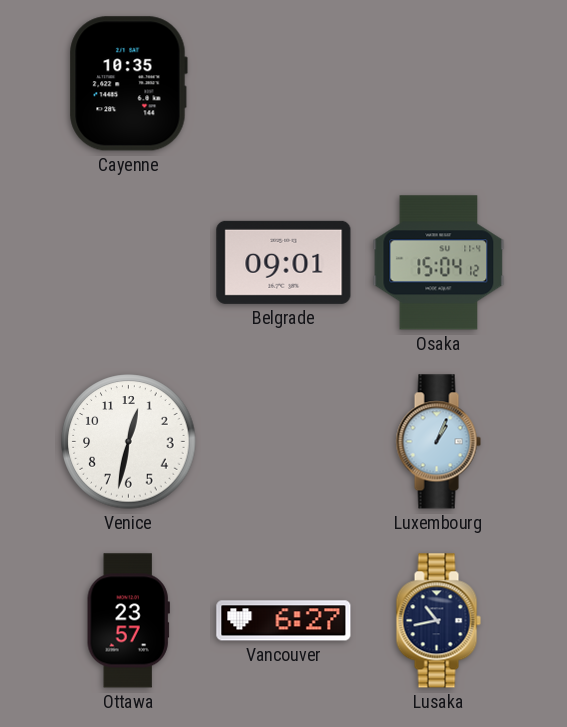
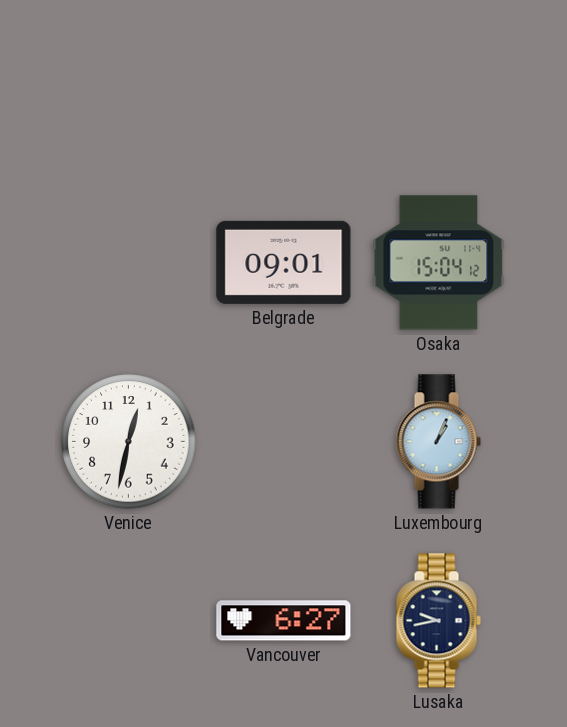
Cayenne: 10:35 -> none
Ottawa: 23:57 -> none
Lusaka: 10:43 -> 9:43
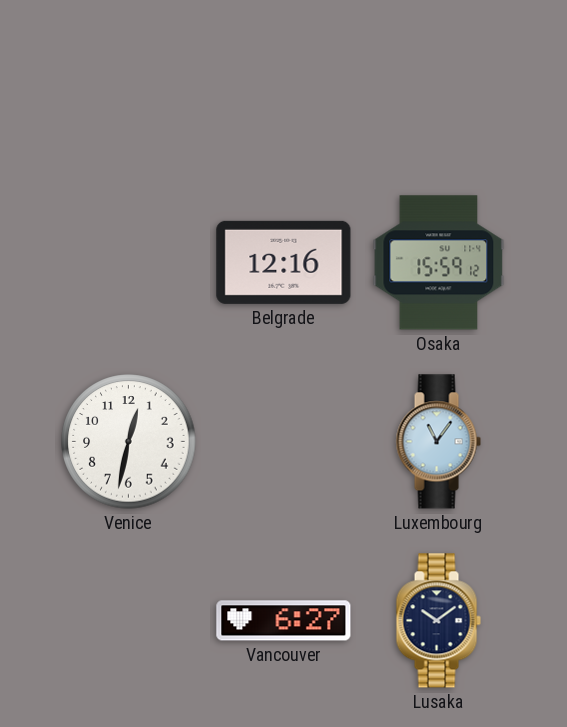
Belgrade: 09:01 -> 12:16
Osaka: 15:04 -> 15:59
Luxembourg: 1:04 -> 11:06
Lusaka: 9:43 -> 10:09
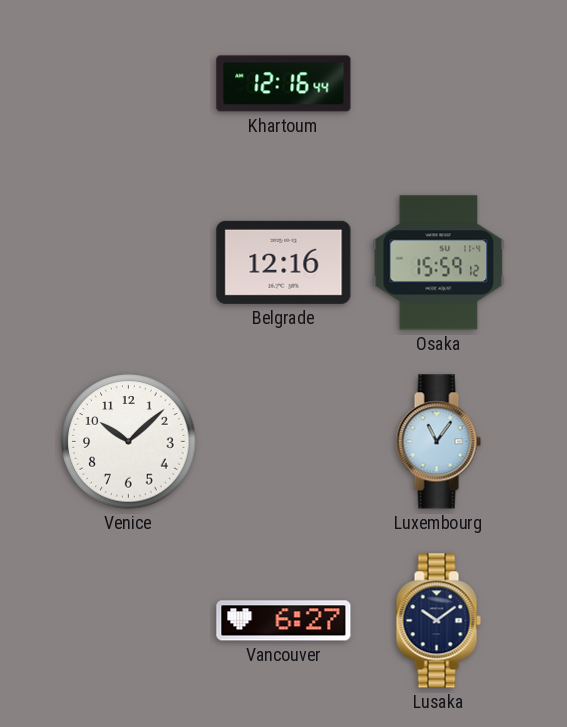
Khartoum: none -> 12:16
Venice: 12:32 -> 10:08
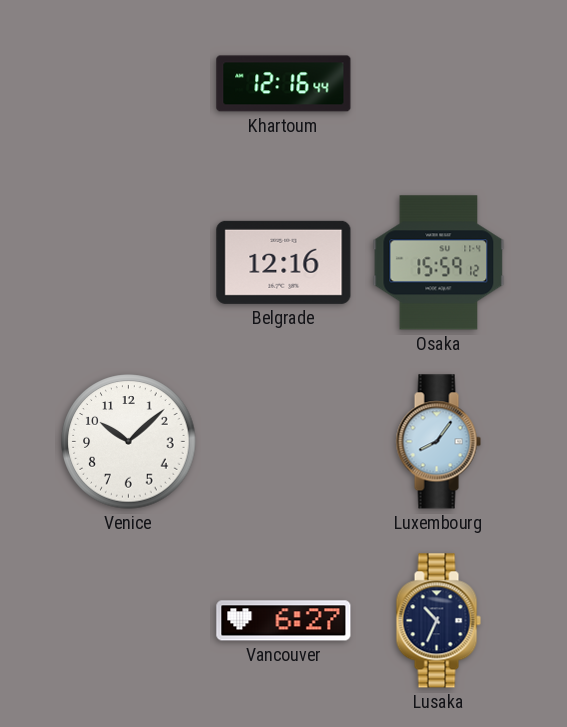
Luxembourg: 11:06 -> 8:06
Lusaka: 10:09 -> 10:34
